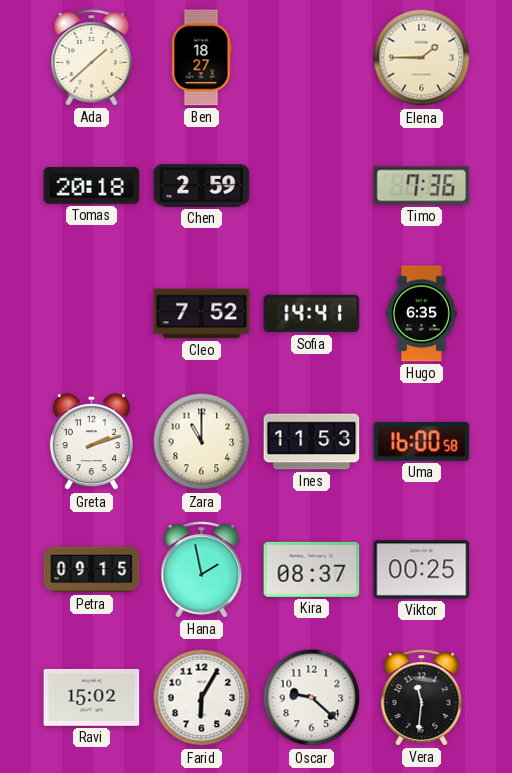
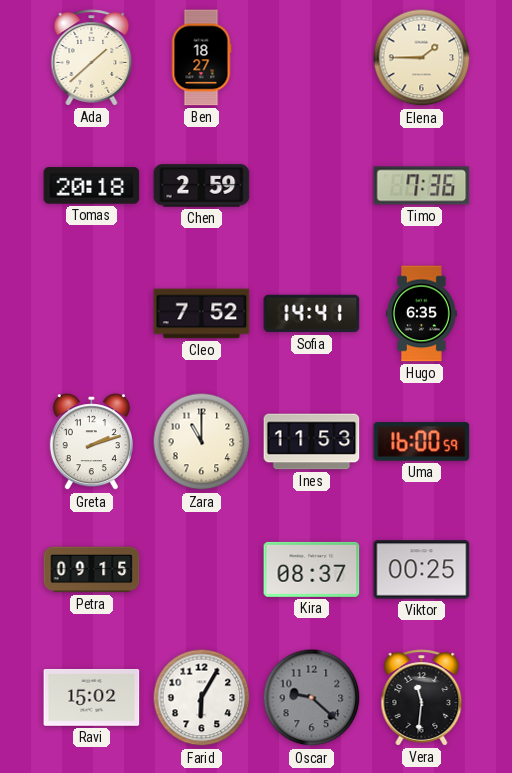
Uma: 16:00:58 -> 16:00:59
Hana: 1:58 -> none
Oscar dial: white -> grey
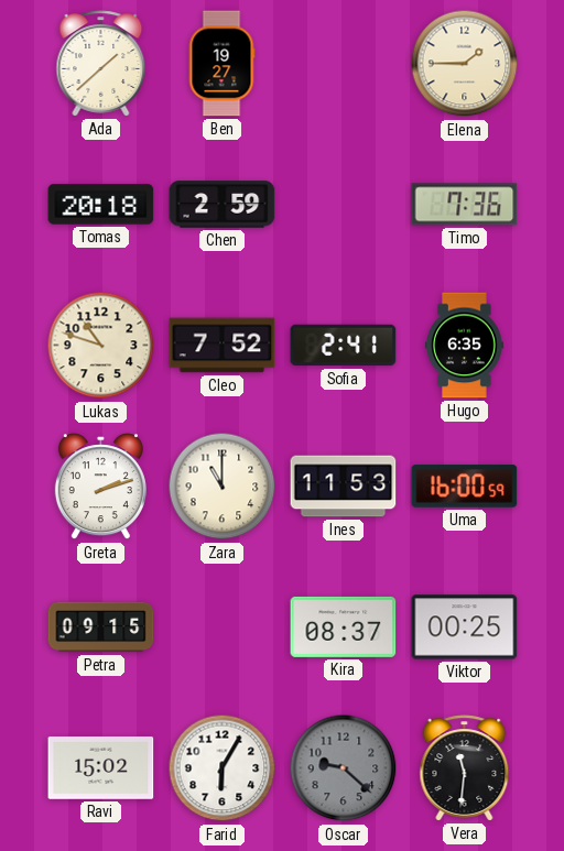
Ben: 18:27 -> 19:27
Lukas: none -> 10:48
Sofia: 14:41 -> 2:41
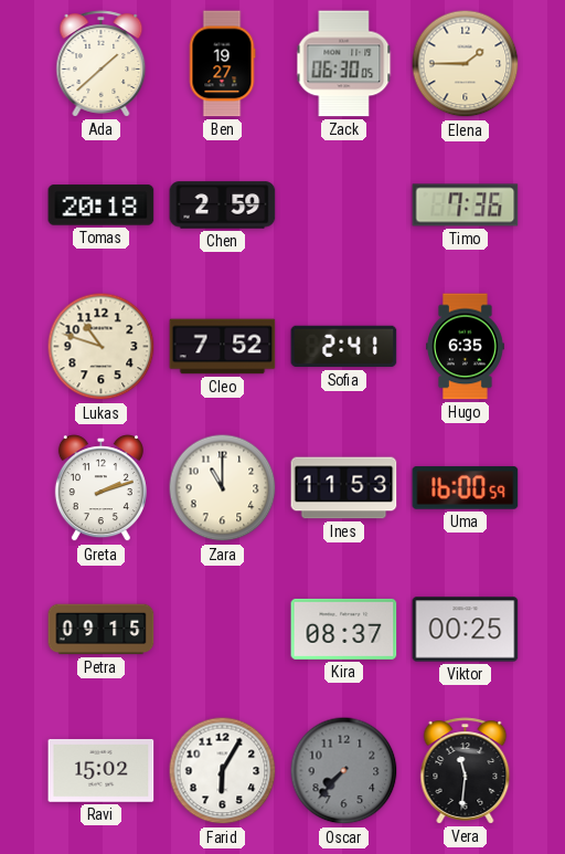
Zack: none -> 06:30
Oscar: 9:22 -> 7:37
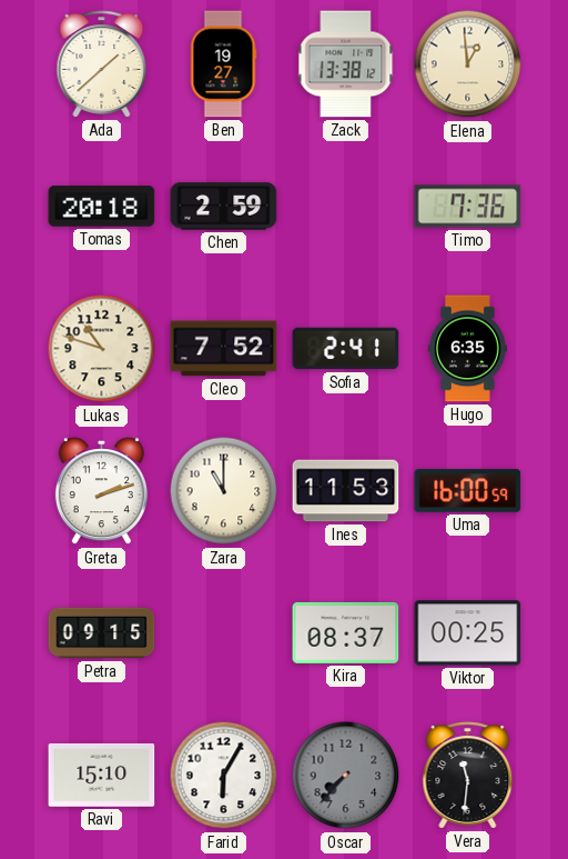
Zack: 06:30 -> 13:38
Elena: 1:45 -> 12:59
Ravi: 15:02 -> 15:10
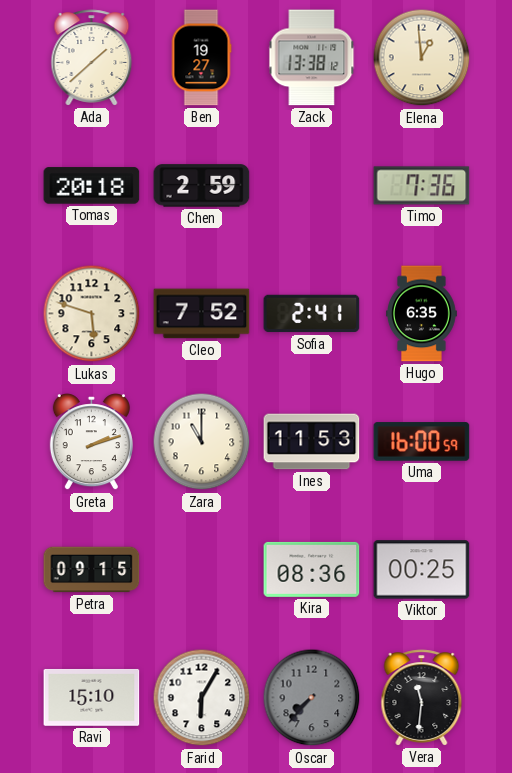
Lukas: 10:48 -> 5:48
Kira: 08:37 -> 08:36
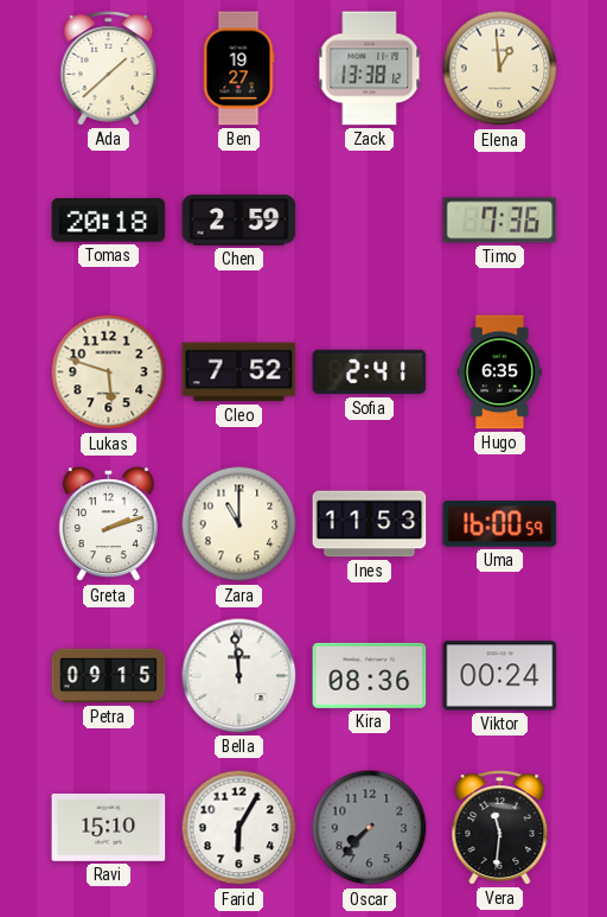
Bella: none -> 11:59
Viktor: 00:25 -> 00:24
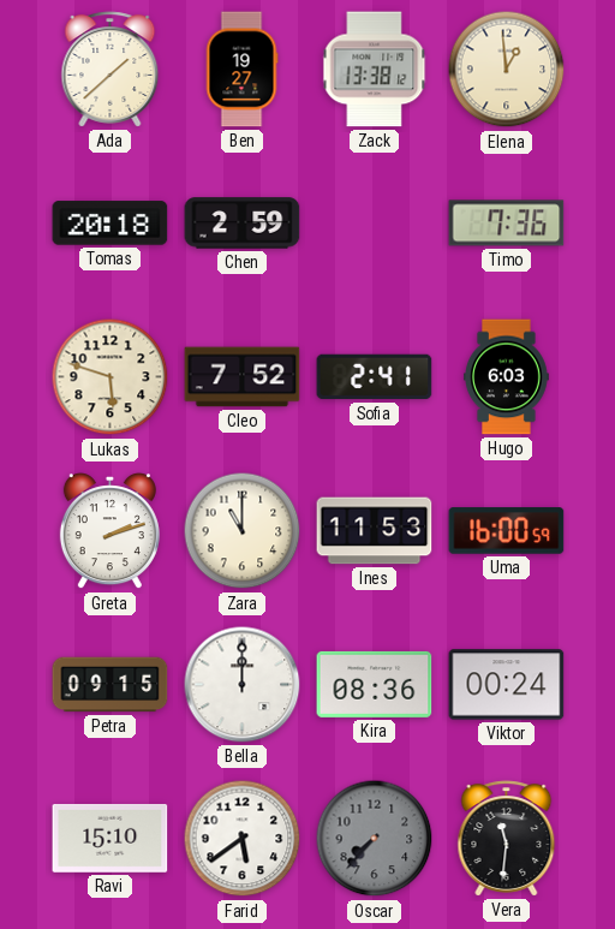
Hugo: 6:35 -> 6:03
Bella: 11:59 -> 12:00
Farid: 6:05 -> 5:39
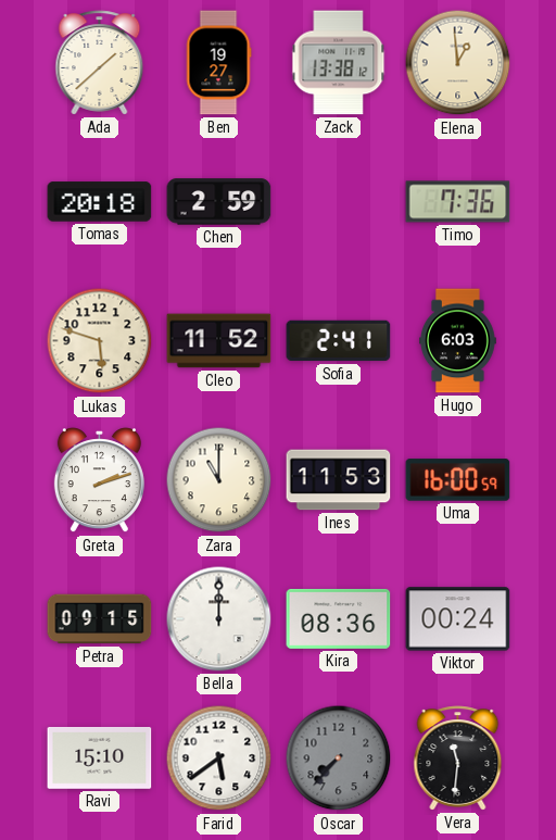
Cleo: 7:52 -> 11:52
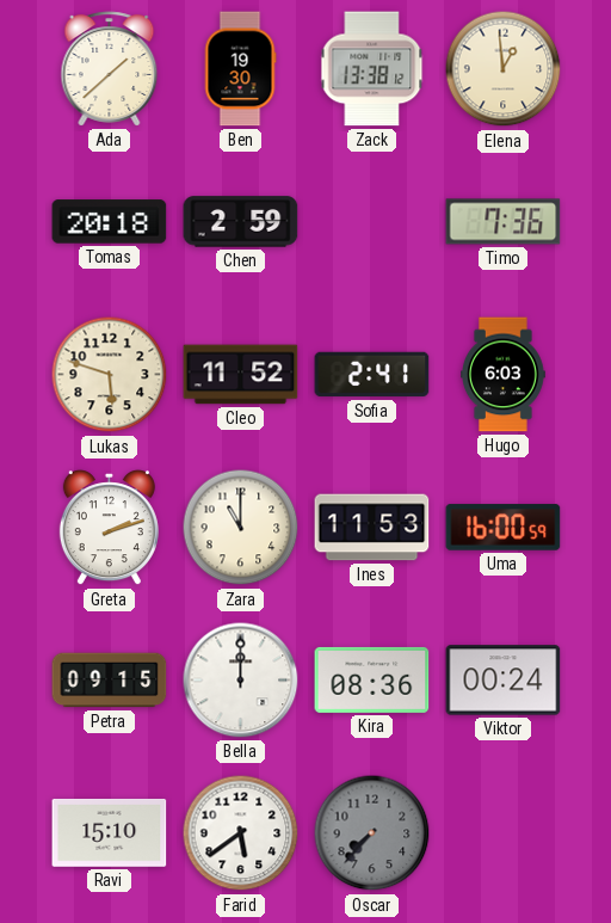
Ben: 19:27 -> 19:30
Vera: 11:31 -> none
